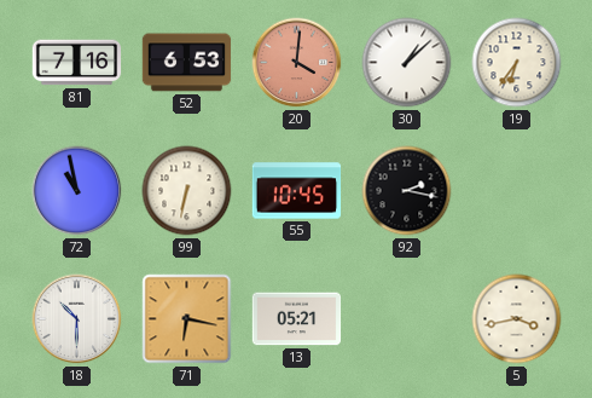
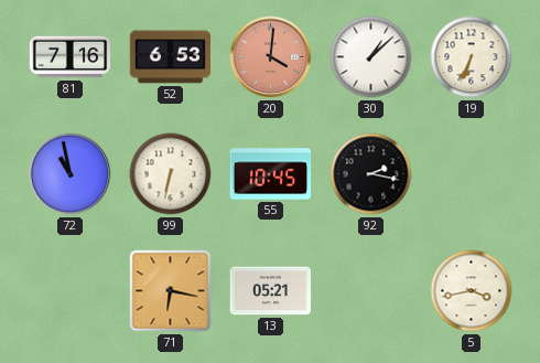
19: 6:36 -> 6:34
18: 10:30 -> none
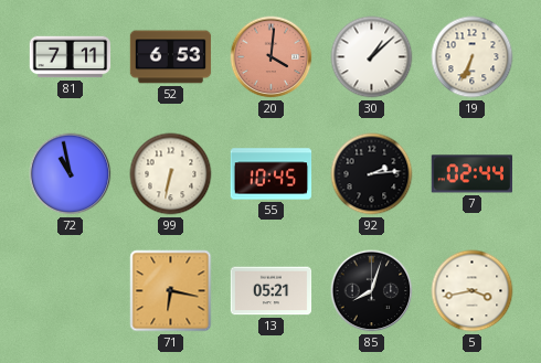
81: 7:16 -> 7:11
92: 2:17 -> 2:14
7: none -> 02:44
85: none -> 8:03
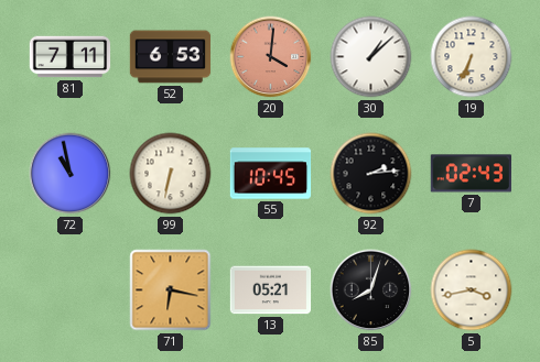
7: 02:44 -> 02:43
